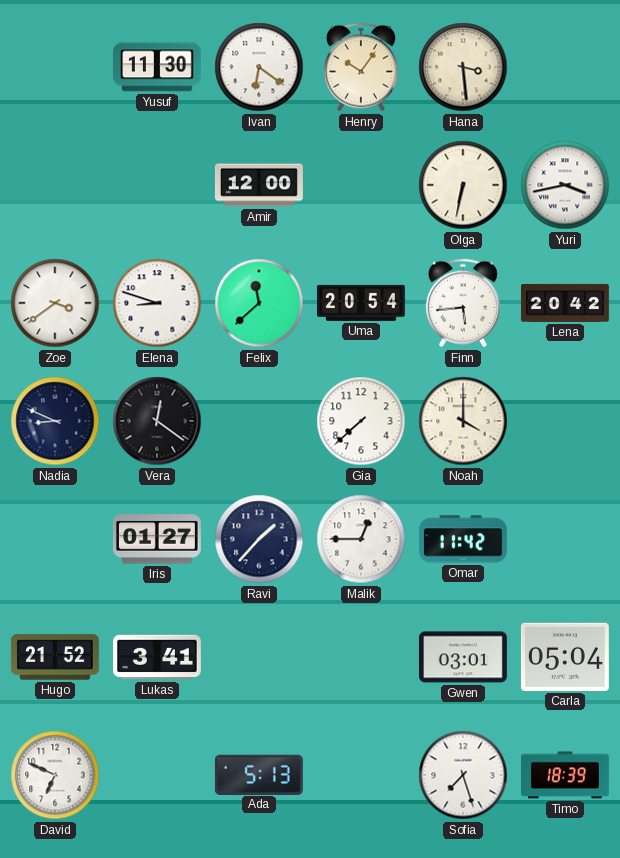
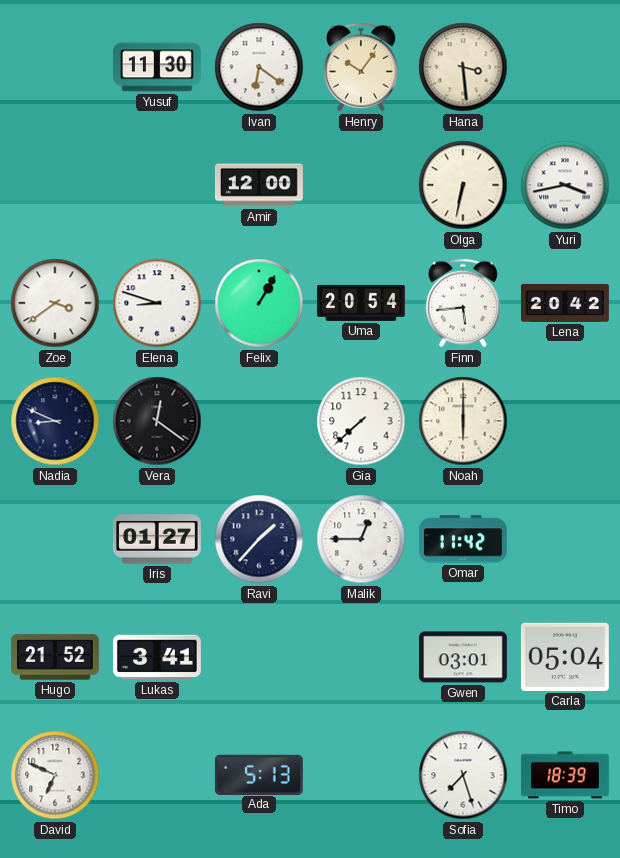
Felix: 11:38 -> 1:05
Noah: 4:00 -> 6:00
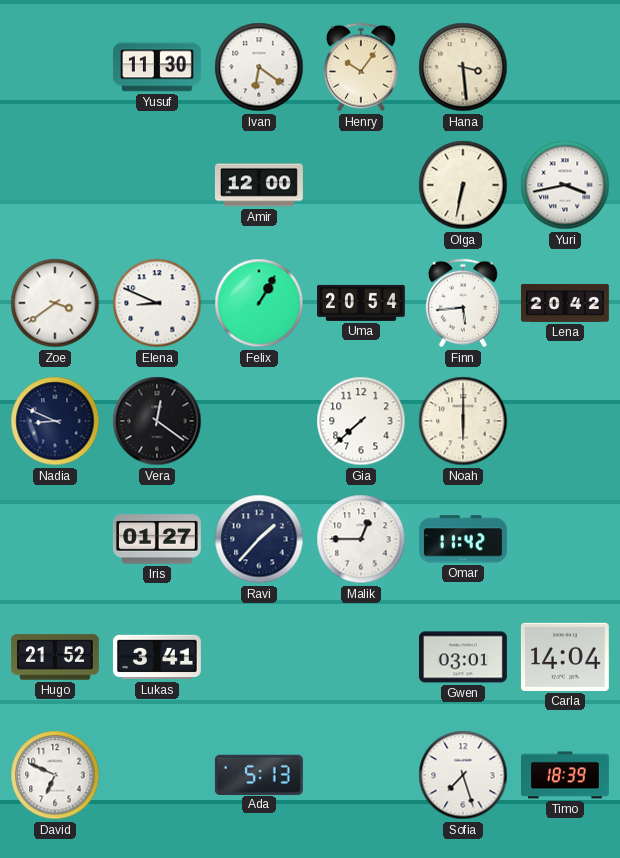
Elena: 8:48 -> 8:49
Carla: 05:04 -> 14:04
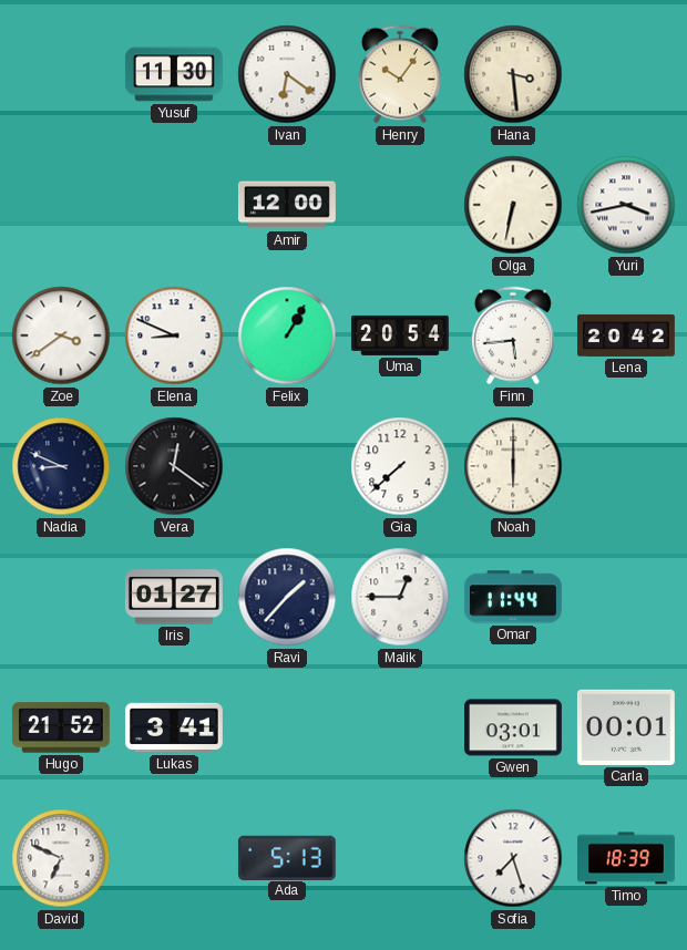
Omar: 11:42 -> 11:44
Carla: 14:04 -> 00:01
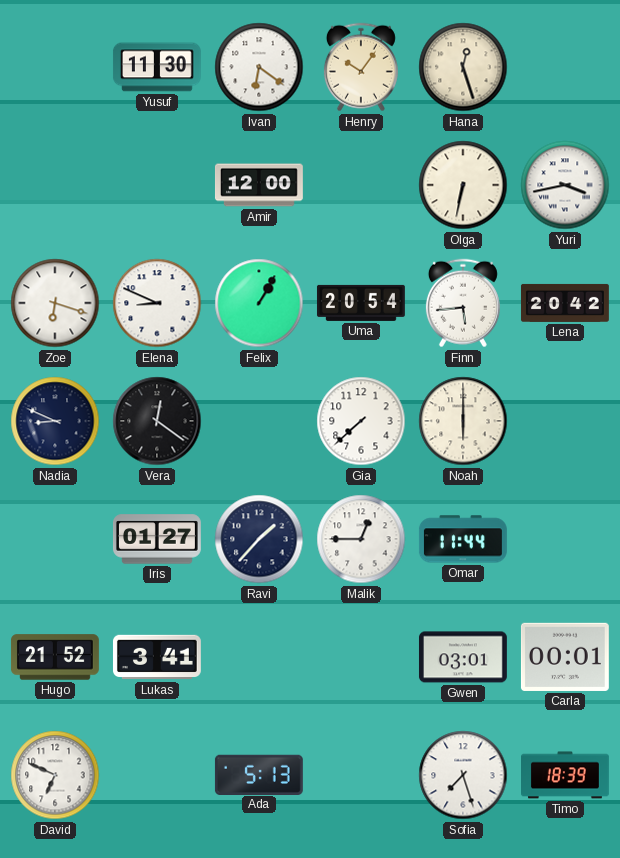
Hana: 3:29 -> 12:27
Zoe: 3:39 -> 6:18
